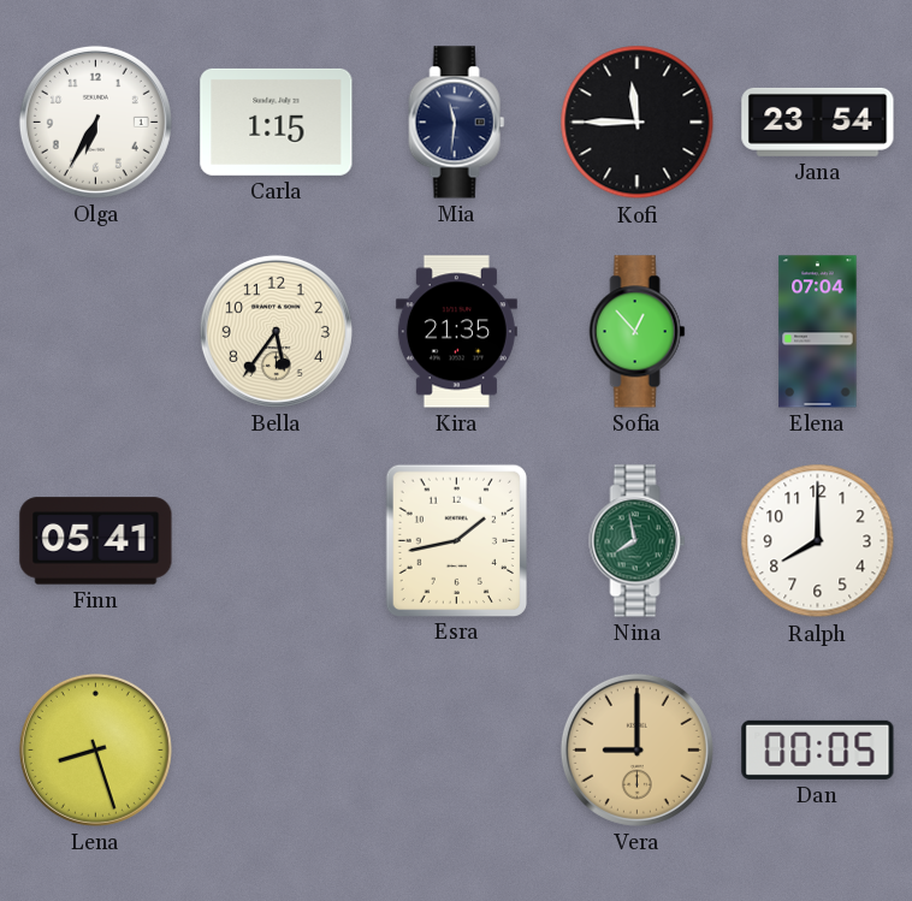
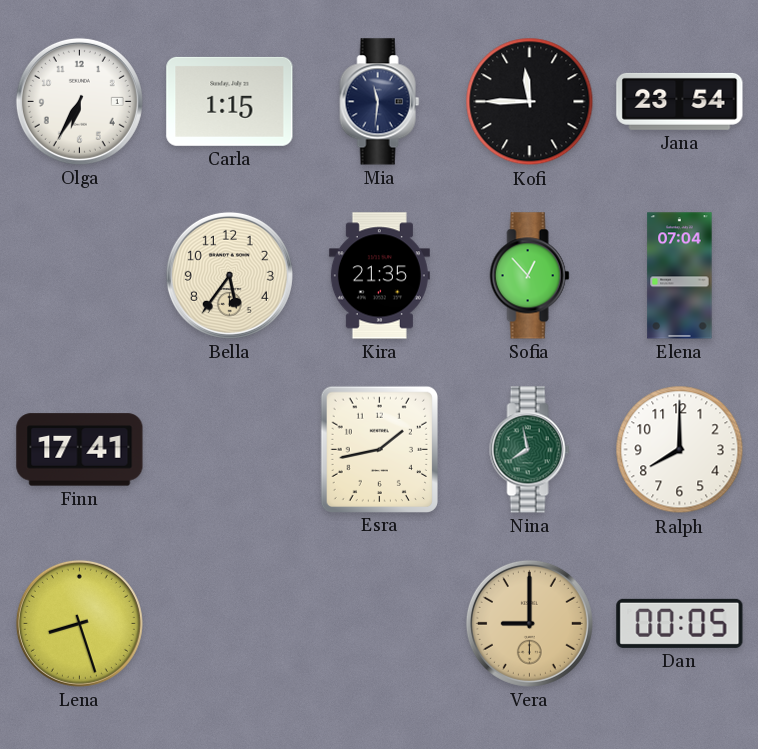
Finn: 05:41 -> 17:41
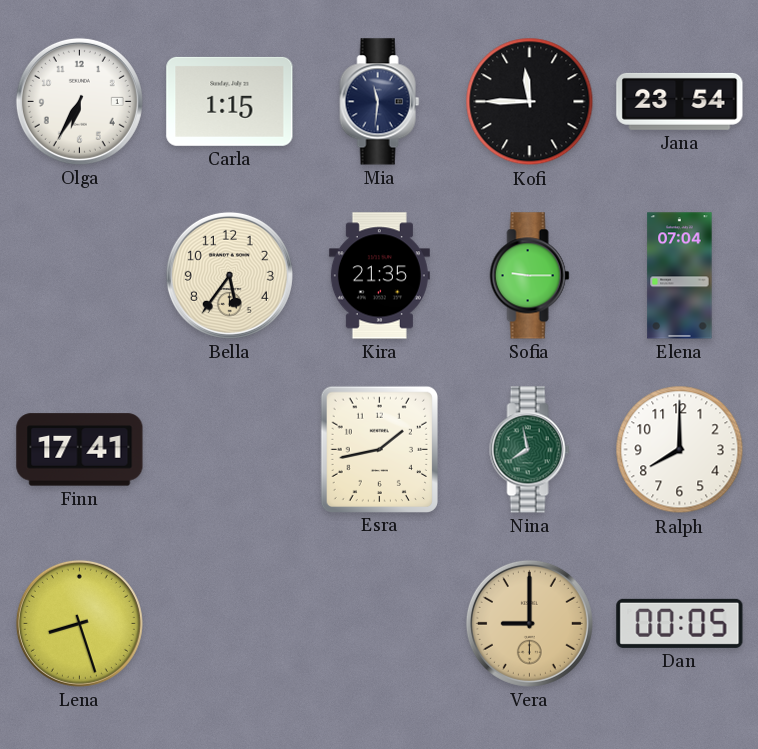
Sofia: 12:53 -> 9:15
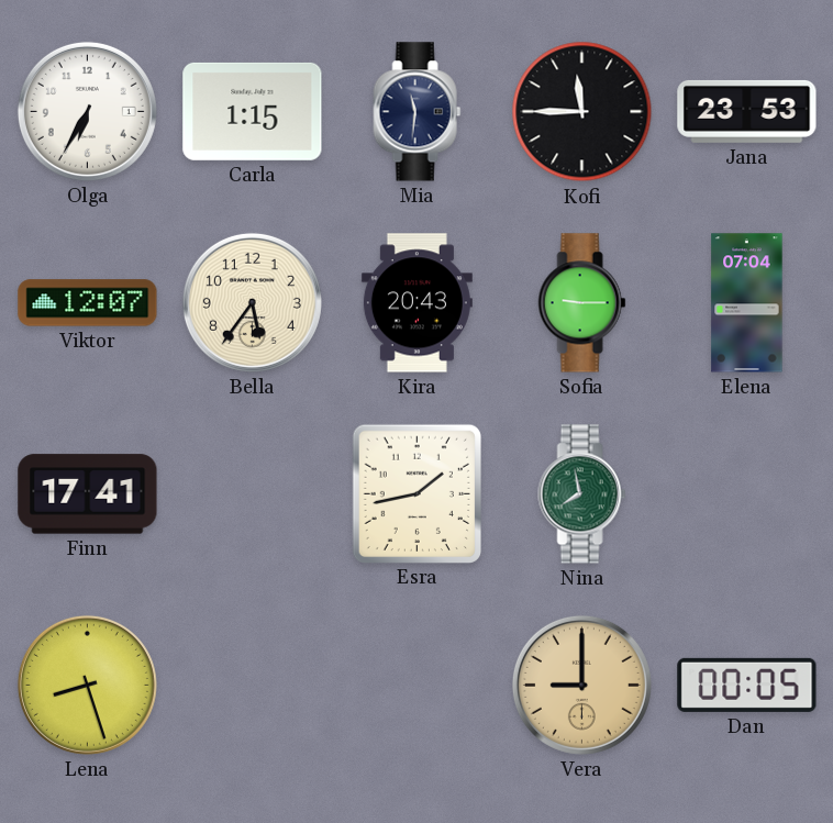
Jana: 23:54 -> 23:53
Viktor: none -> 12:07
Kira: 21:35 -> 20:43
Ralph: 8:00 -> none
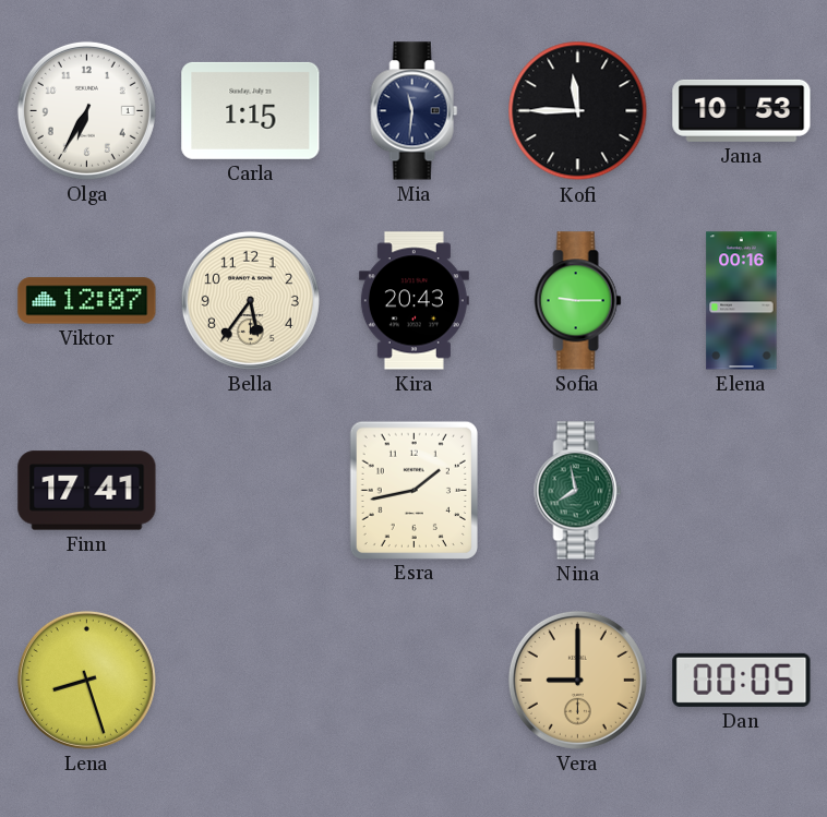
Jana: 23:53 -> 10:53
Elena: 07:04 -> 00:16
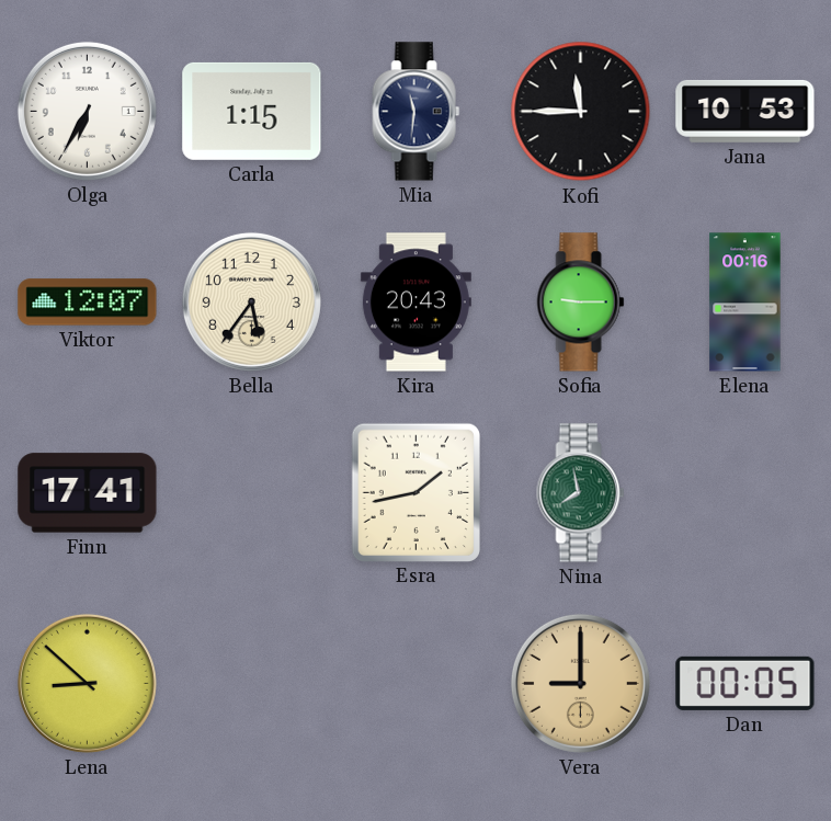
Lena: 8:27 -> 8:52
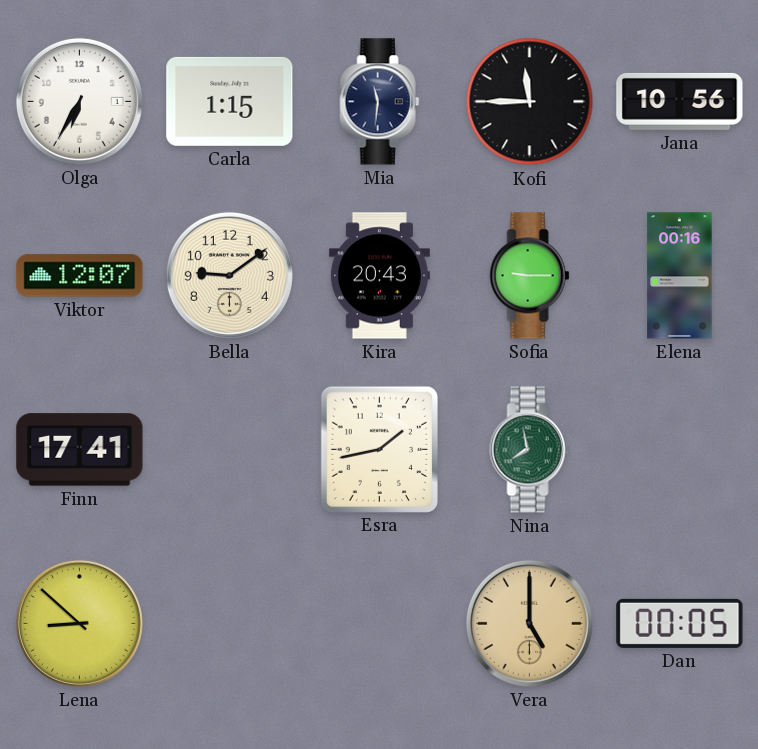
Jana: 10:53 -> 10:56
Bella: 5:36 -> 9:09
Vera: 9:00 -> 5:00
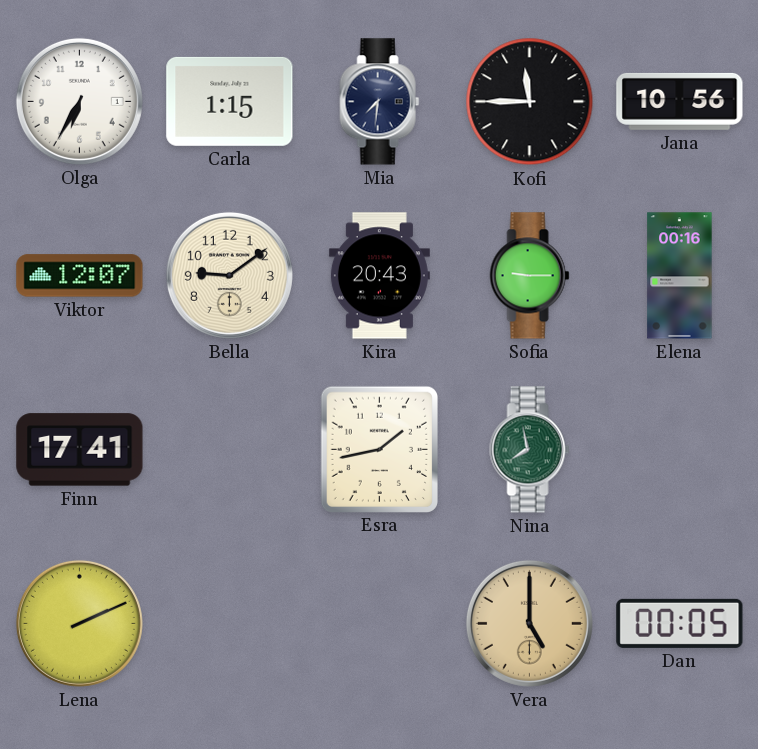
Mia: 11:31 -> 7:31
Lena: 8:52 -> 2:11
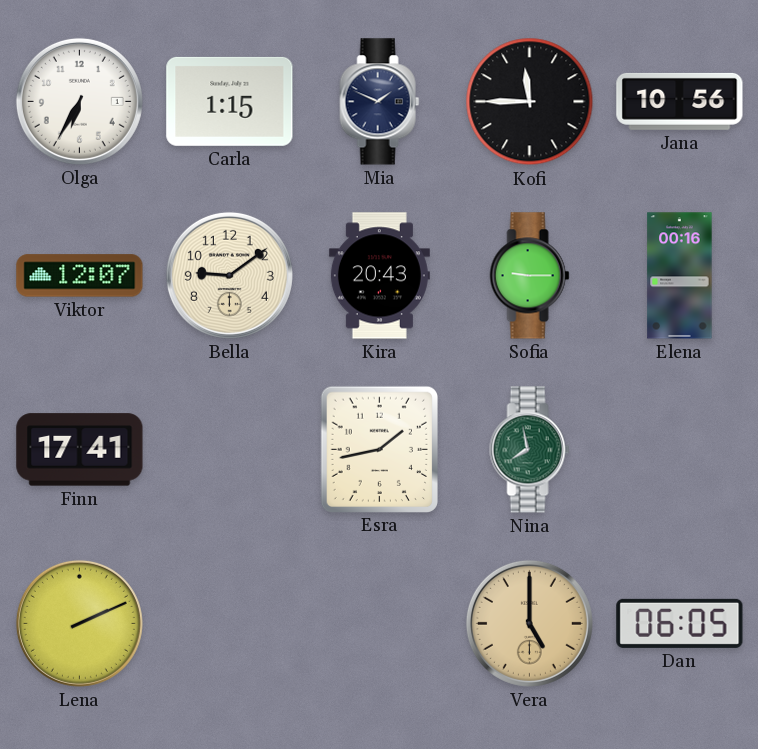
Mia: 7:31 -> 1:49
Dan: 00:05 -> 06:05
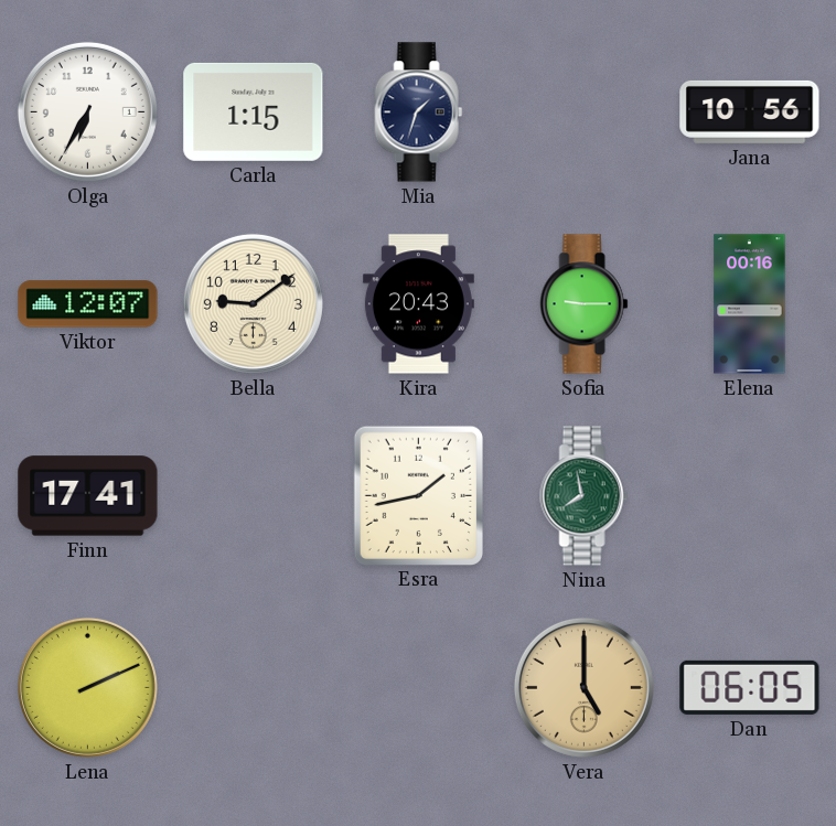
Mia: 1:49 -> 1:33
Kofi: 11:45 -> none
